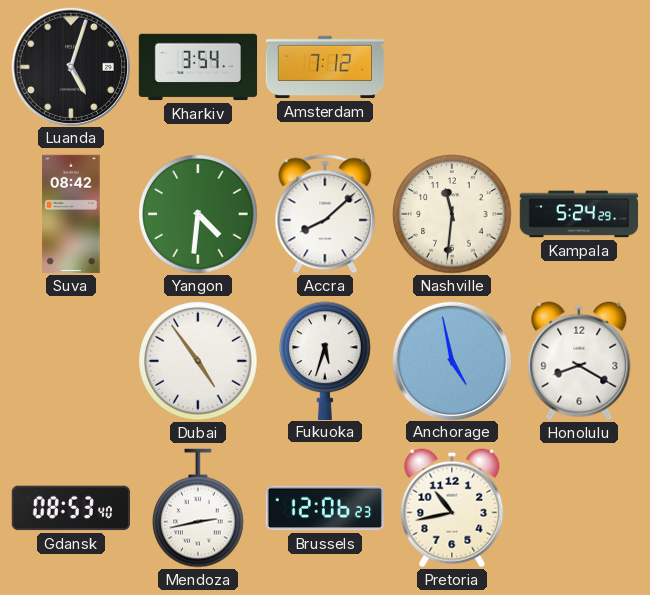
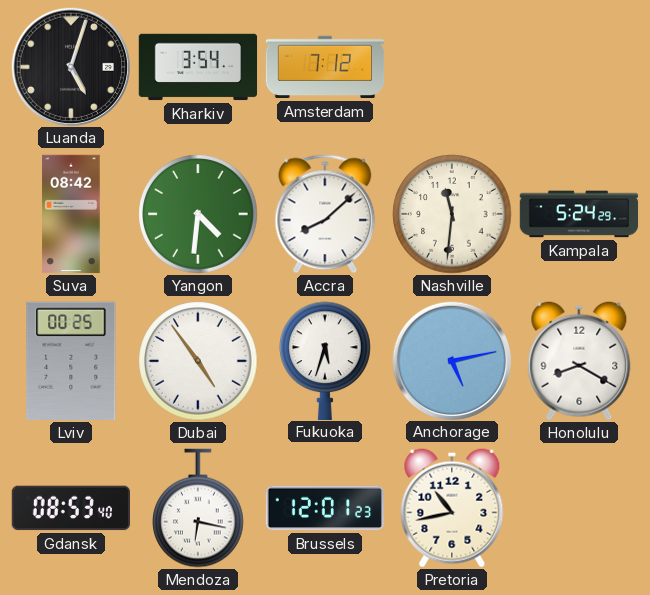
Lviv: none -> 00:25
Anchorage: 4:58 -> 5:13
Mendoza: 2:43 -> 6:17
Brussels: 12:06 -> 12:01
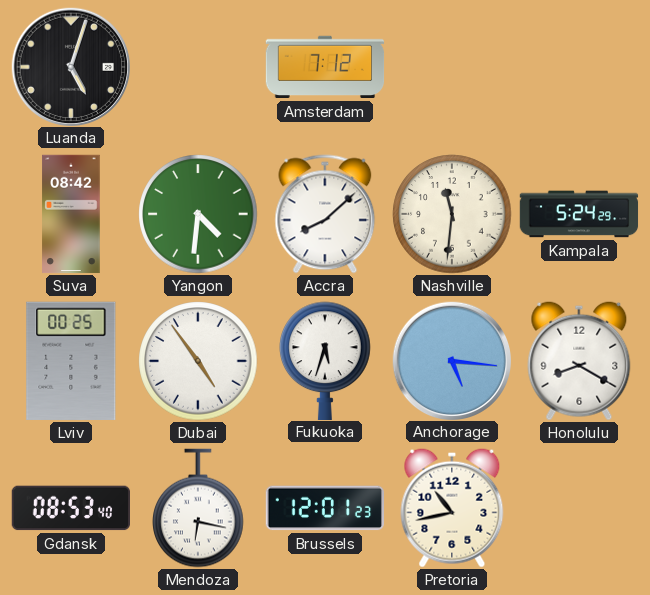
Kharkiv: 3:54 -> none
Anchorage: 5:13 -> 5:16
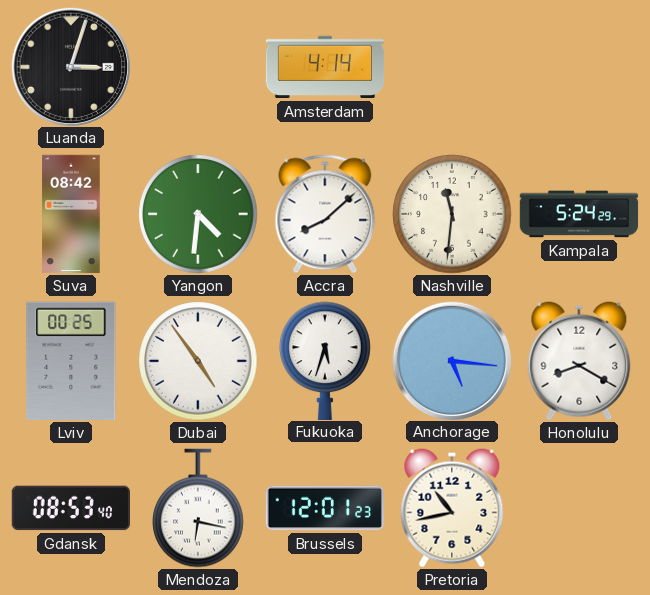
Luanda: 5:03 -> 3:03
Amsterdam: 7:12 -> 4:14
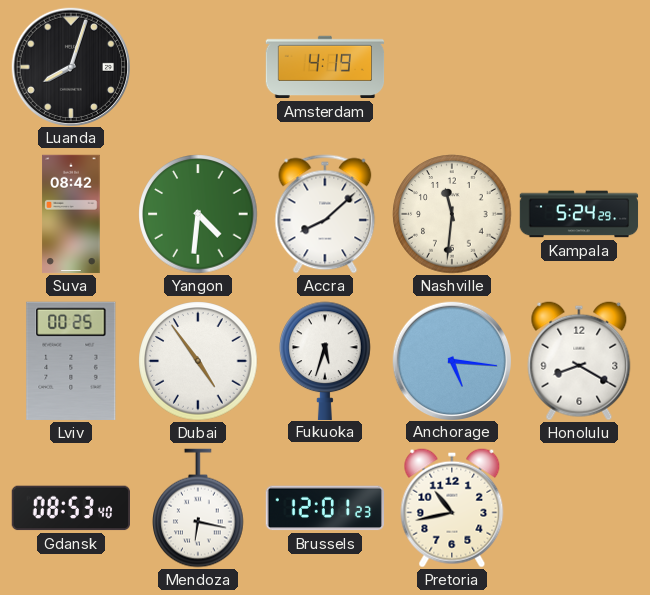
Luanda: 3:03 -> 8:03
Amsterdam: 4:14 -> 4:19
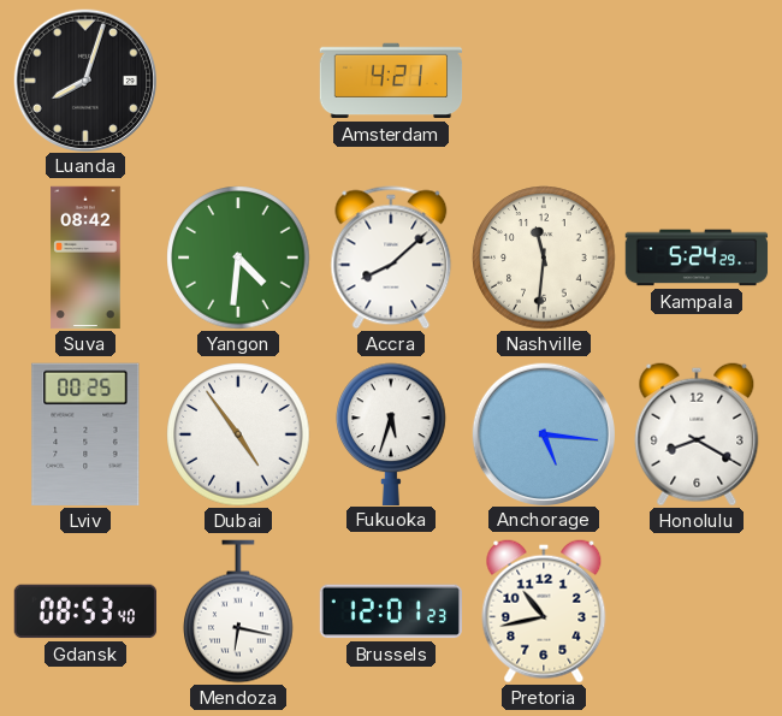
Amsterdam: 4:19 -> 4:21
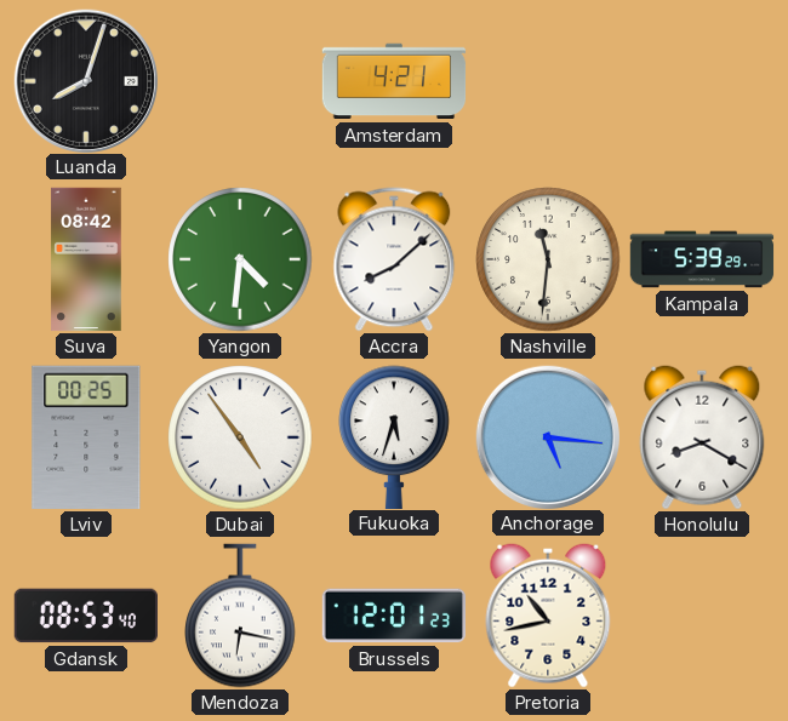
Kampala: 5:24 -> 5:39
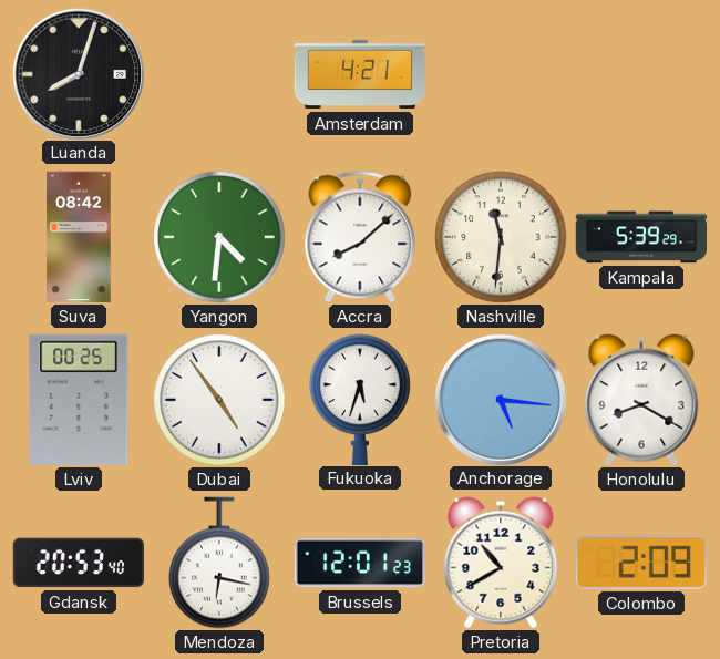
Gdansk: 08:53 -> 20:53
Pretoria: 10:43 -> 10:40
Colombo: none -> 2:09
